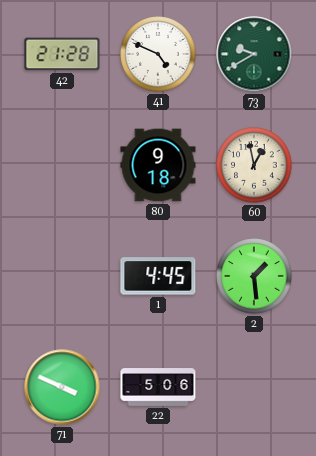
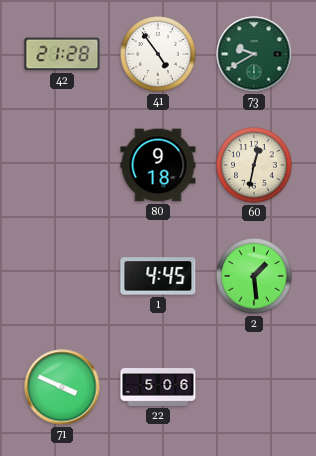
41: 4:49 -> 4:54
60: 12:58 -> 12:32
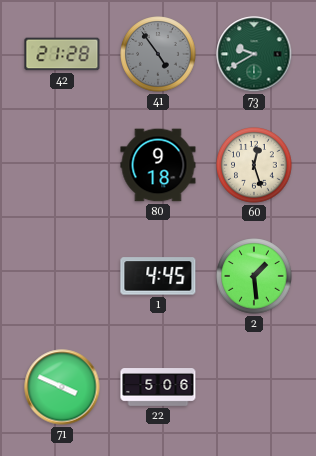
41 dial: white -> grey
60: 12:32 -> 12:27
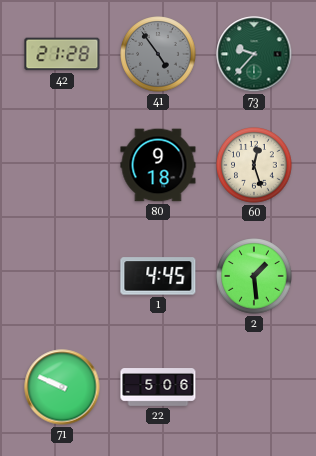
73: 9:40 -> 9:37
71: 3:49 -> 9:49
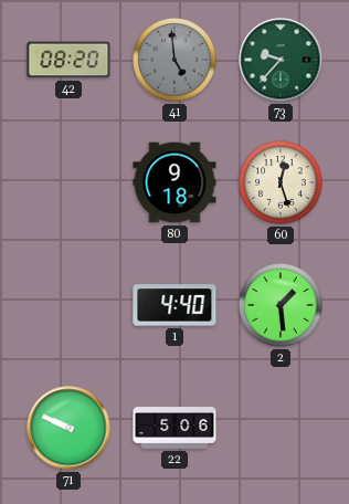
42: 21:28 -> 08:20
41: 4:54 -> 4:59
1: 4:45 -> 4:40
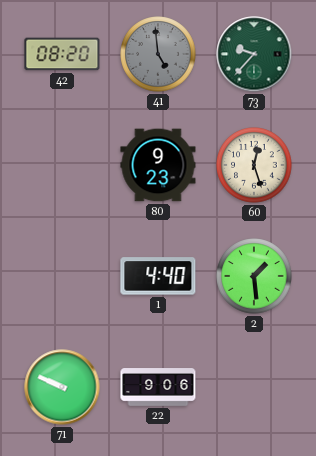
80: 9:18 -> 9:23
22: 5:06 -> 9:06
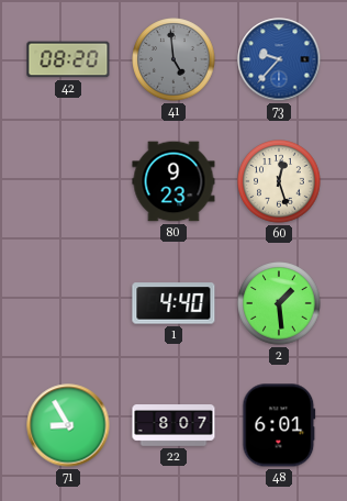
73 dial: green -> blue
71: 9:49 -> 8:55
22: 9:06 -> 8:07
48: none -> 6:01
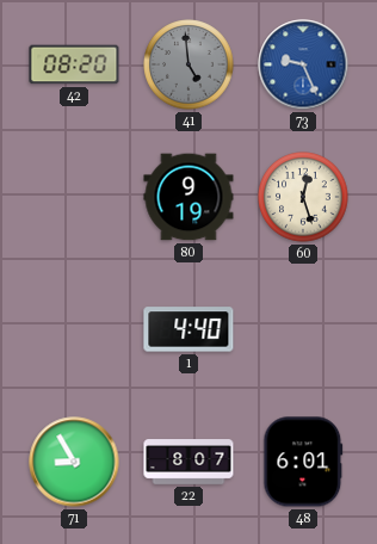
73: 9:37 -> 9:26
80: 9:23 -> 9:19
2: 1:29 -> none
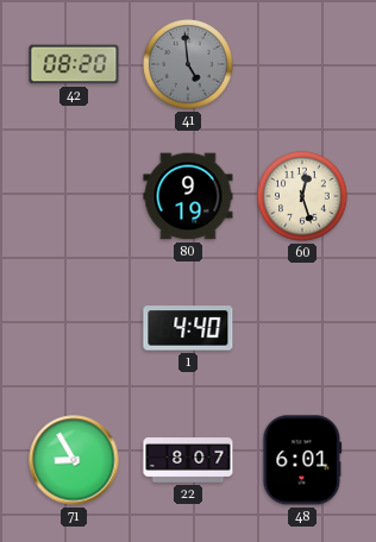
73: 9:26 -> none
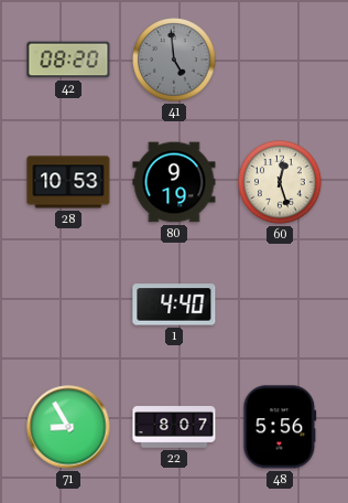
28: none -> 10:53
48: 6:01 -> 5:56
